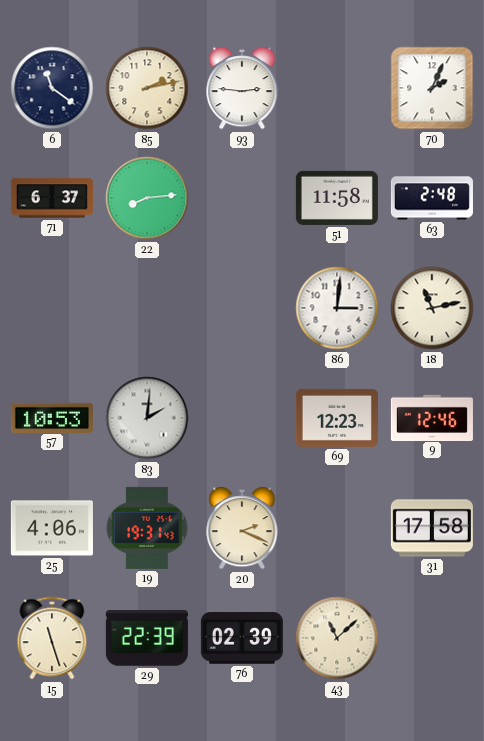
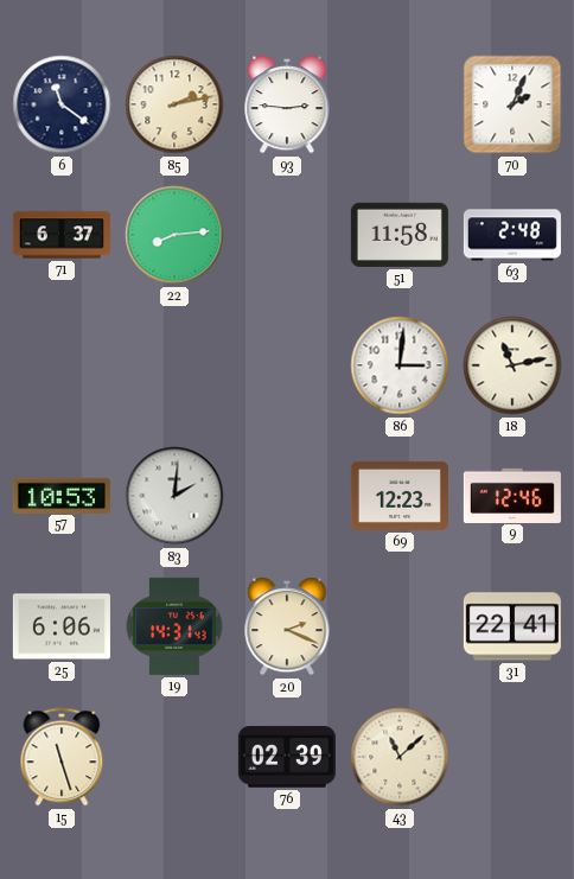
25: 4:06 -> 6:06
19: 19:31 -> 14:31
31: 17:58 -> 22:41
29: 22:39 -> none
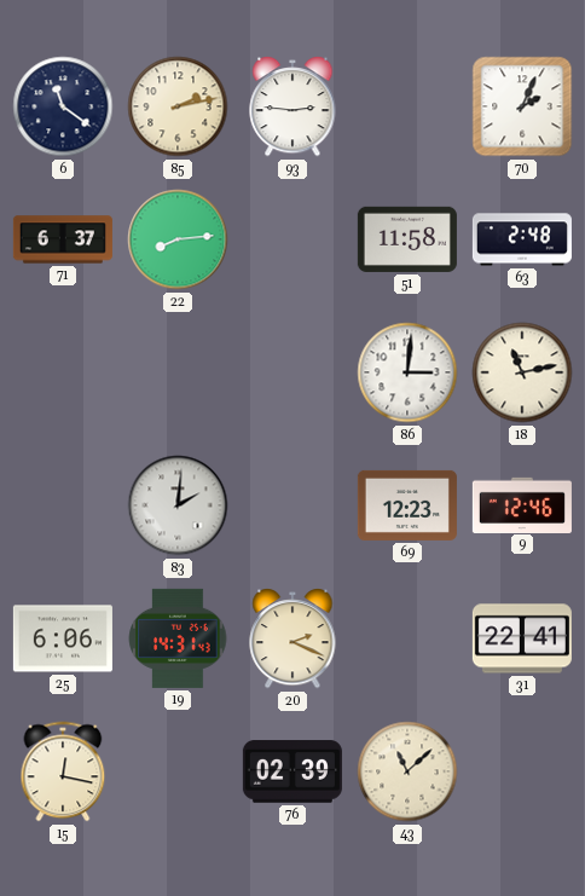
57: 10:53 -> none
15: 11:27 -> 12:17
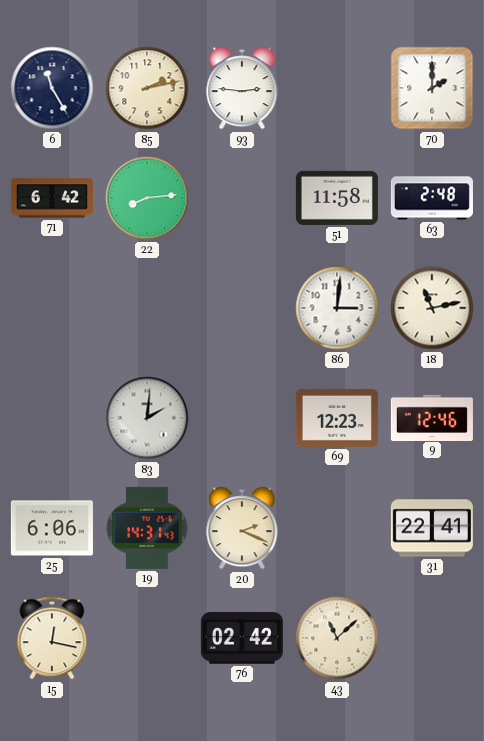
6: 11:21 -> 11:25
70: 2:04 -> 2:00
71: 6:37 -> 6:42
76: 02:39 -> 02:42
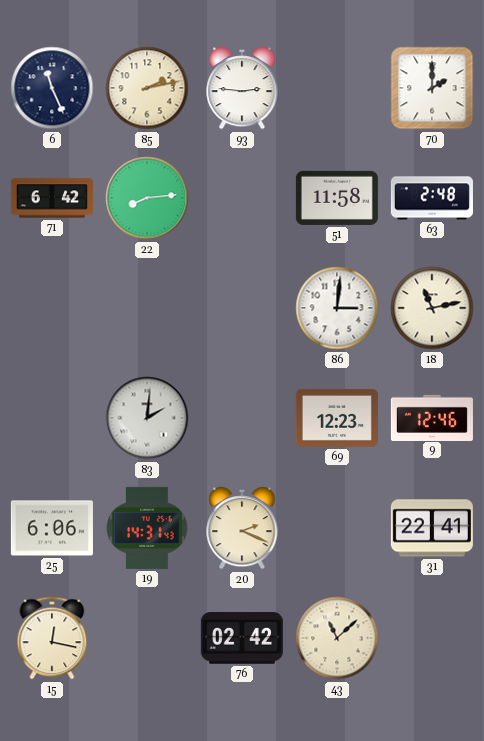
6: 11:25 -> 11:26
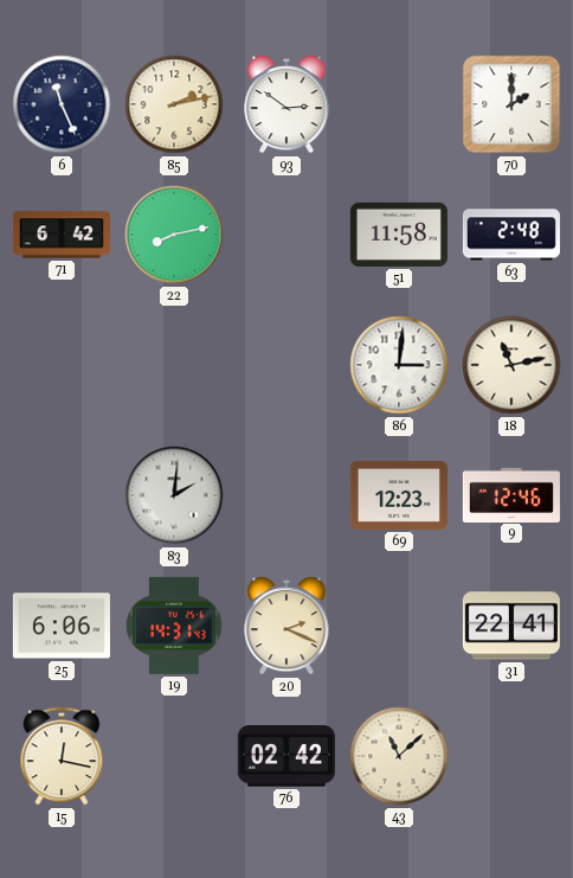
93: 2:46 -> 2:51
22: 8:14 -> 8:13
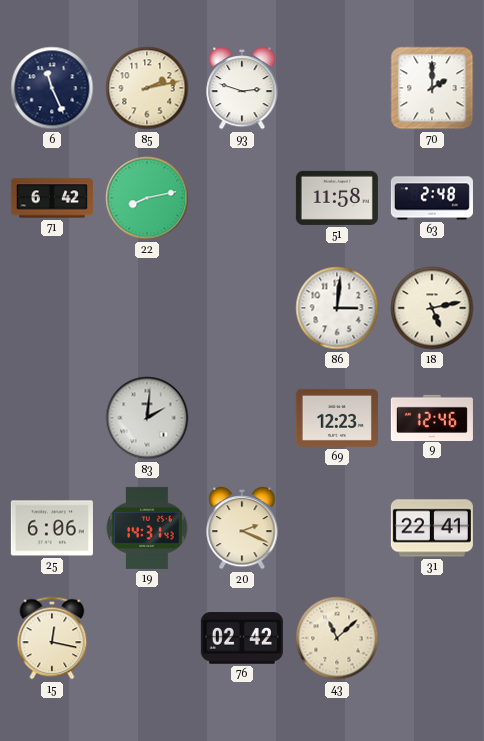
93: 2:51 -> 2:48
18: 11:13 -> 5:13
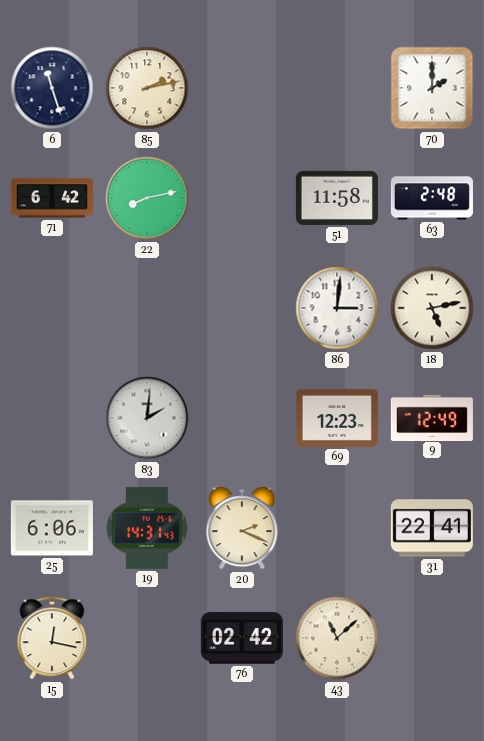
6: 11:26 -> 11:27
93: 2:48 -> none
9: 12:46 -> 12:49
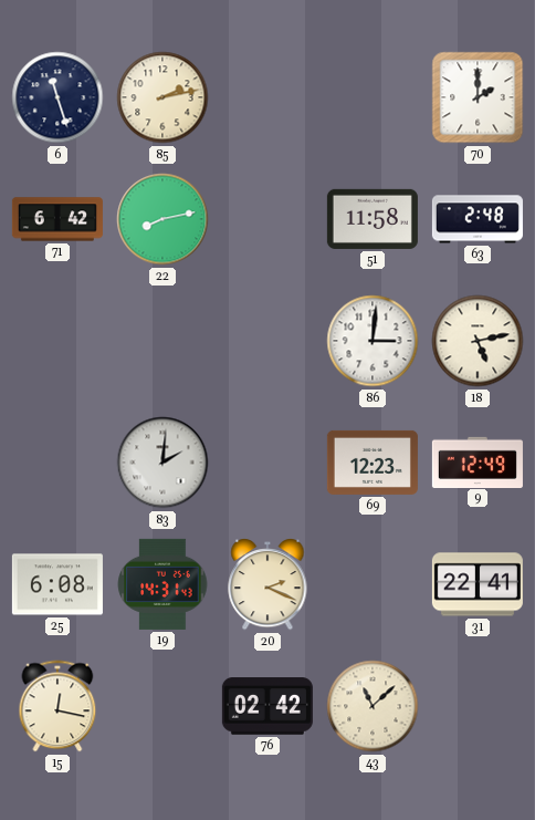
25: 6:06 -> 6:08
